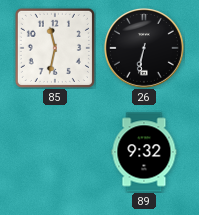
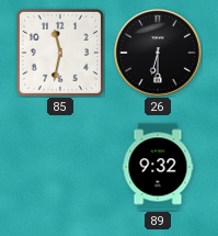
26: 6:32 -> 6:30
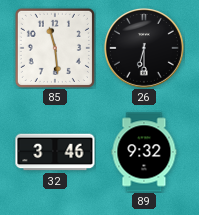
85: 11:32 -> 11:29
32: none -> 3:46
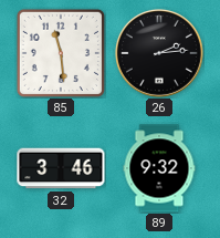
26: 6:30 -> 2:14
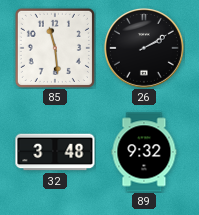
26: 2:14 -> 2:10
32: 3:46 -> 3:48
